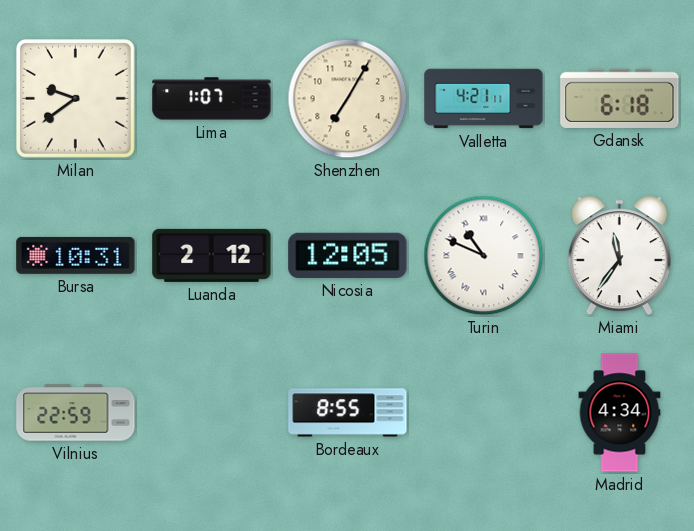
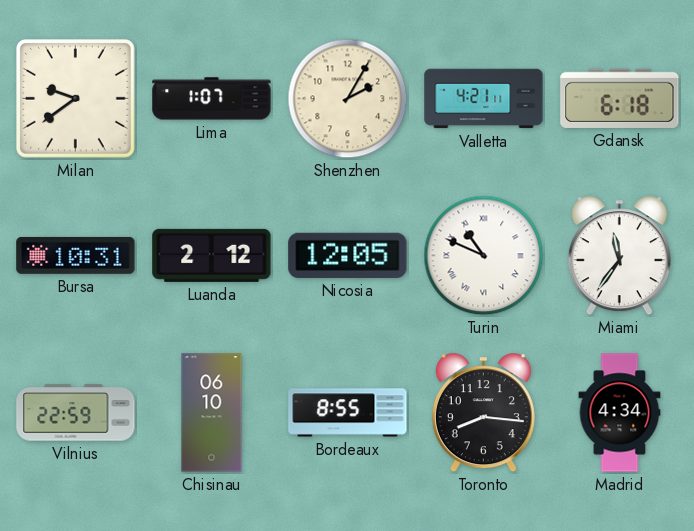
Shenzhen: 7:05 -> 2:05
Chisinau: none -> 06:10
Toronto: none -> 8:16
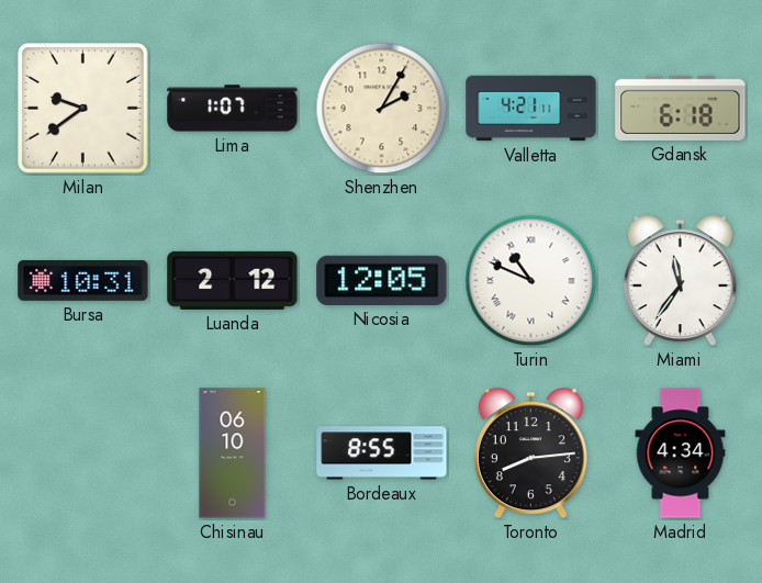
Vilnius: 22:59 -> none
Toronto: 8:16 -> 8:14
